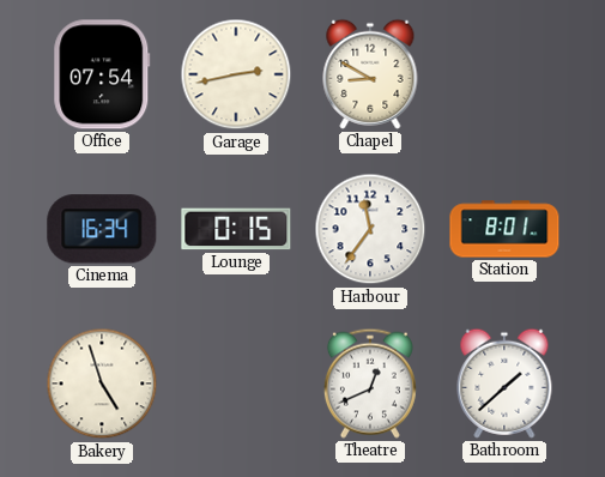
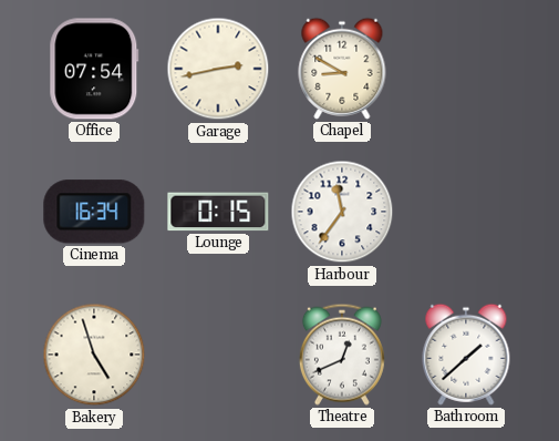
Station: 8:01 -> none
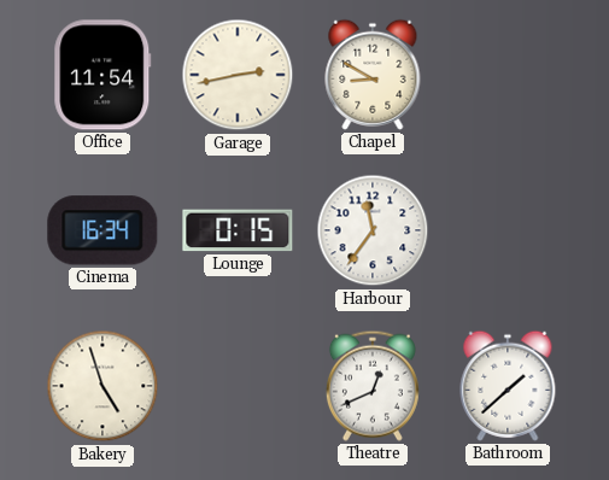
Office: 07:54 -> 11:54
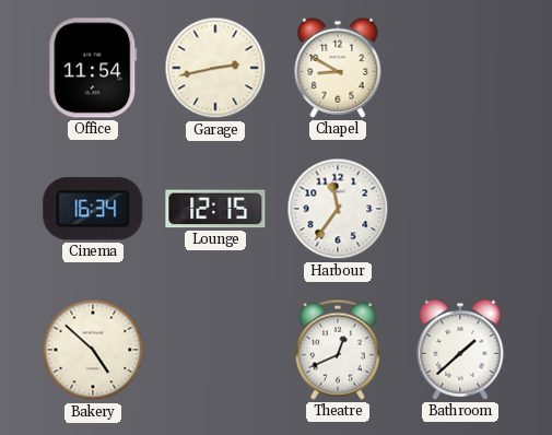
Lounge: 0:15 -> 12:15
Bakery: 4:57 -> 4:52
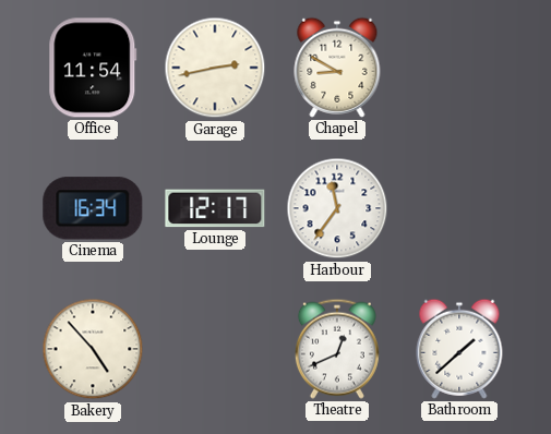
Lounge: 12:15 -> 12:17
Bakery: 4:52 -> 4:53
